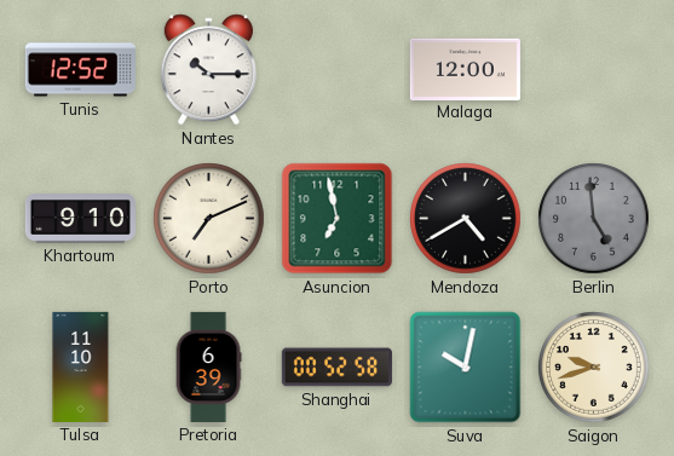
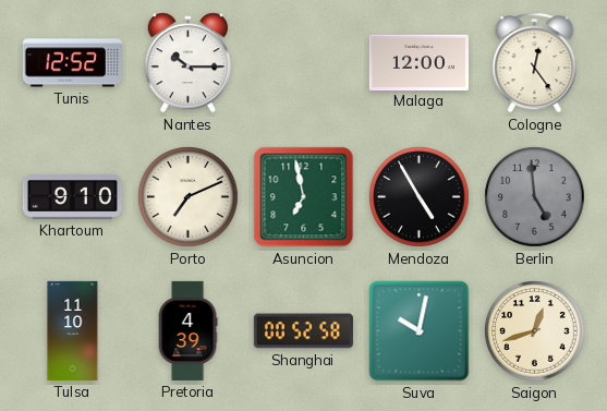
Cologne: none -> 12:24
Mendoza: 4:40 -> 4:55
Pretoria: 6:39 -> 4:39
Saigon: 9:42 -> 12:42
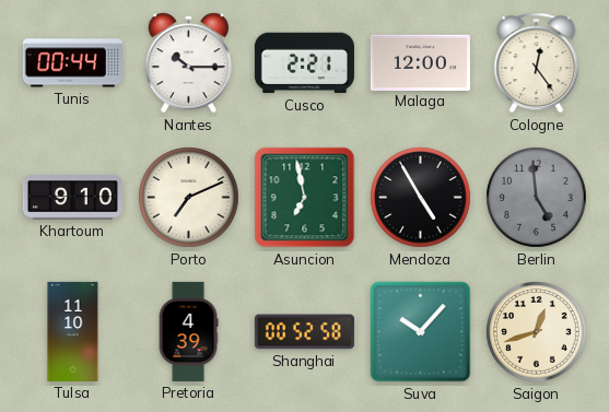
Tunis: 12:52 -> 00:44
Cusco: none -> 2:21
Suva: 10:02 -> 10:07
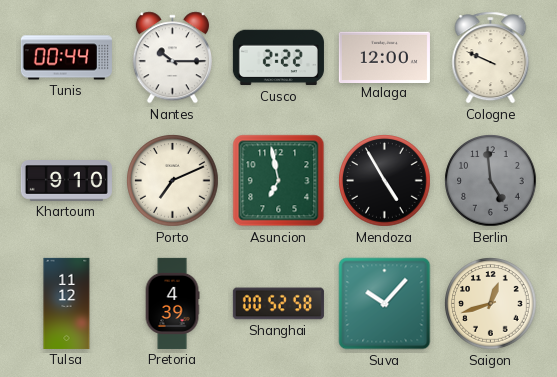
Cusco: 2:21 -> 2:22
Cologne: 12:24 -> 9:49
Tulsa: 11:10 -> 11:12
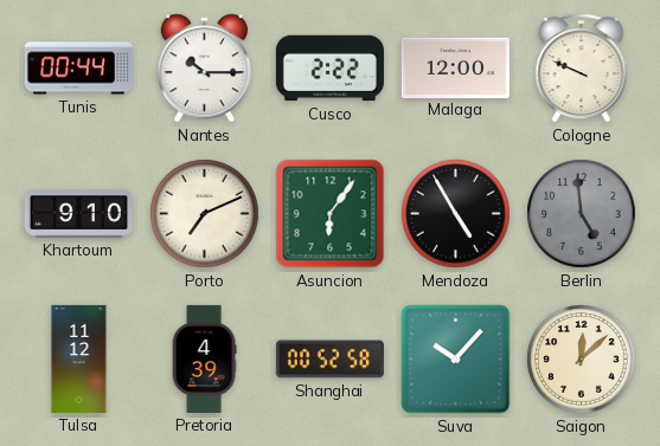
Asuncion: 6:58 -> 6:06
Saigon: 12:42 -> 12:08
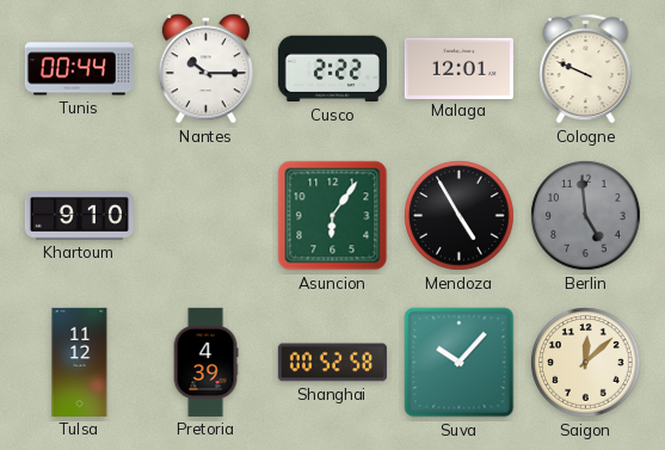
Malaga: 12:00 -> 12:01
Porto: 7:11 -> none
